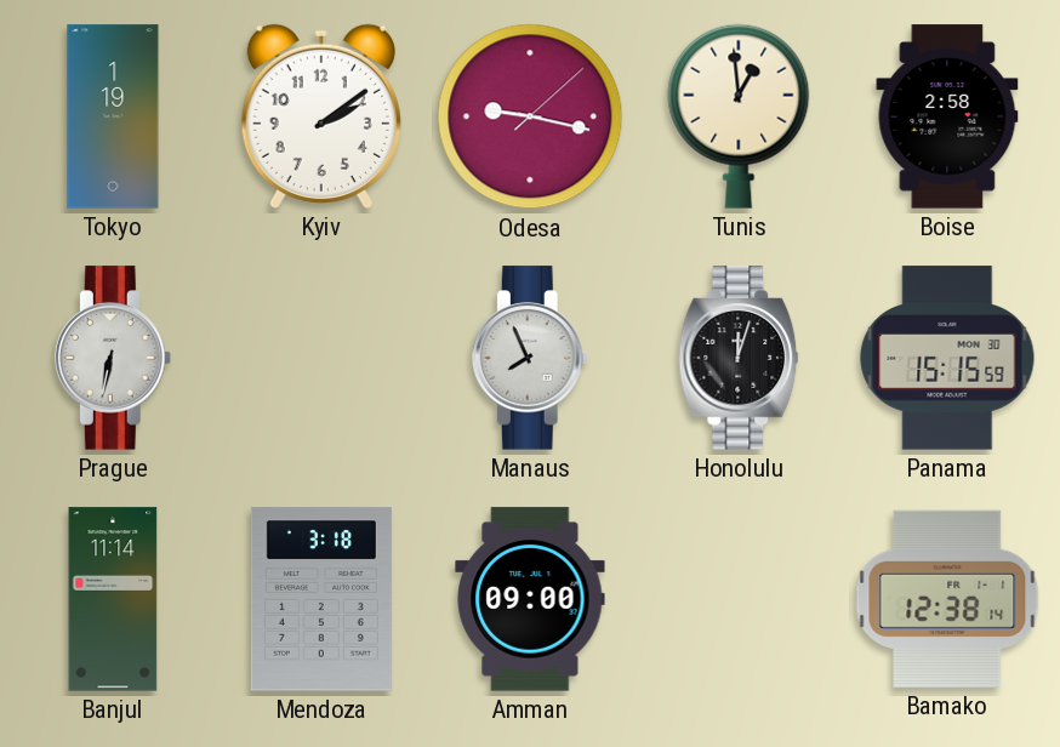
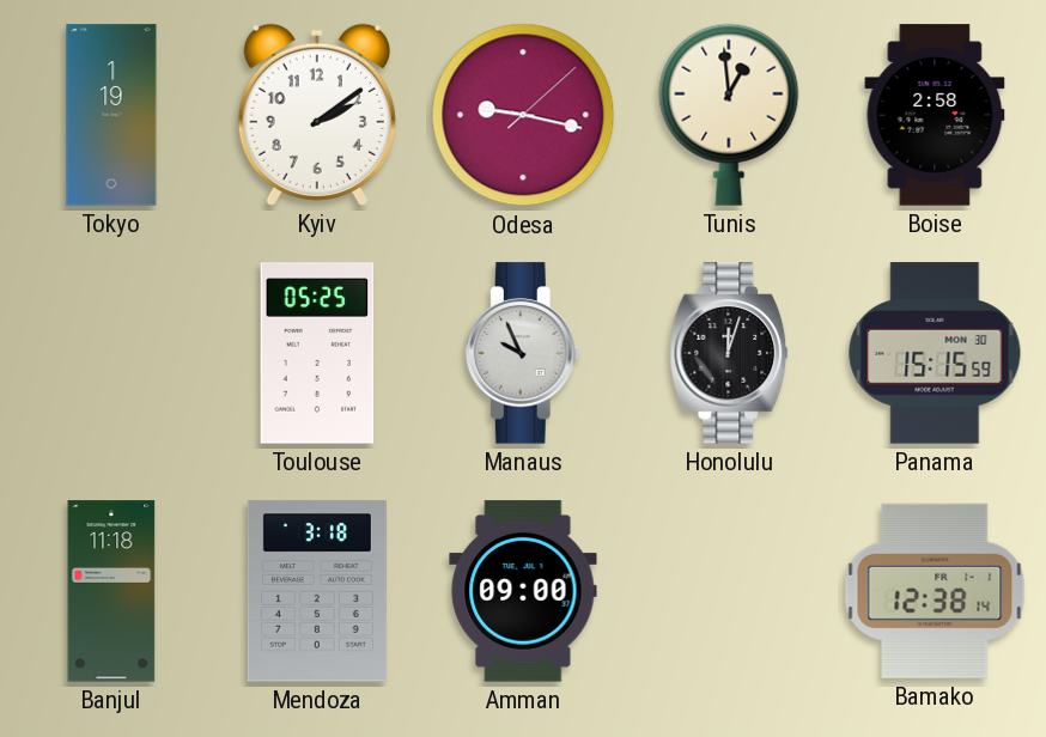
Prague: 6:32 -> none
Toulouse: none -> 05:25
Manaus: 7:56 -> 9:56
Banjul: 11:14 -> 11:18
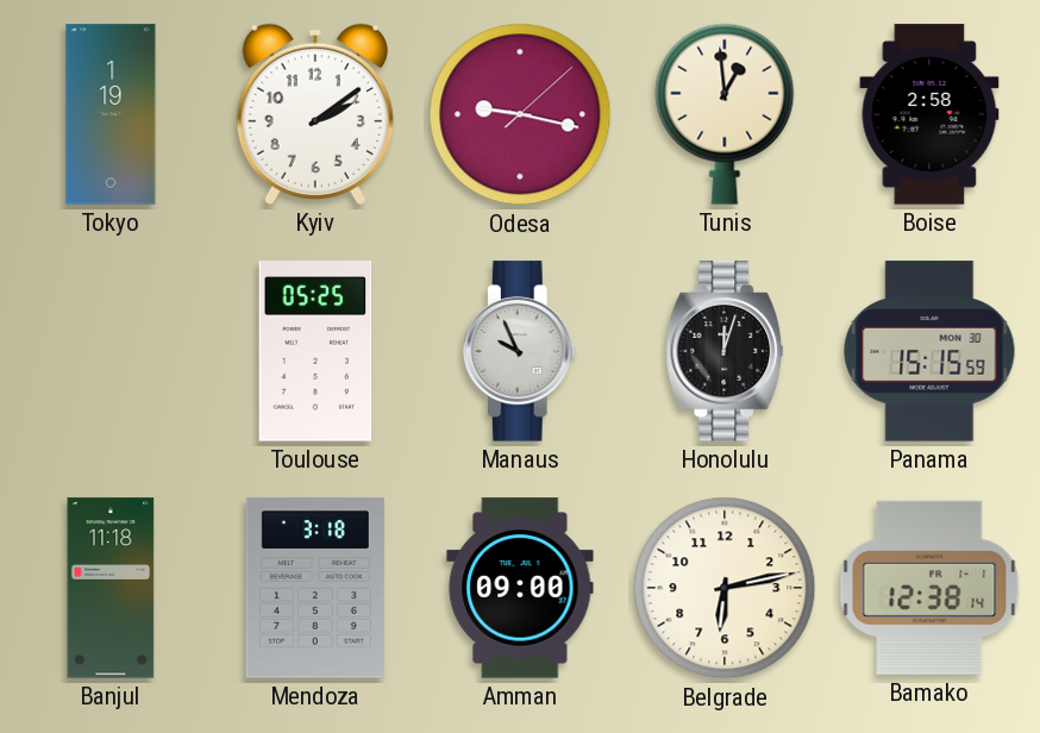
Belgrade: none -> 6:13
